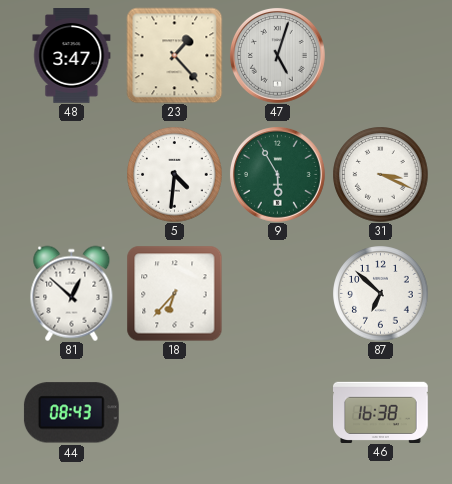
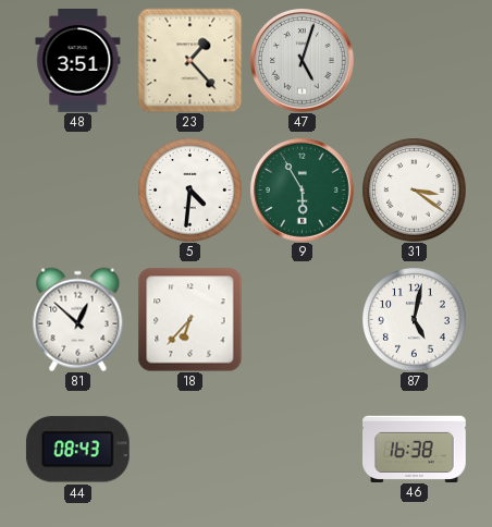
48: 3:47 -> 3:51
31: 3:19 -> 3:21
87: 6:52 -> 5:02
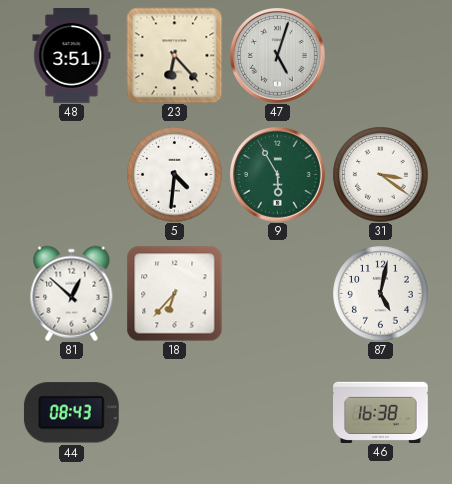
23: 1:23 -> 6:23
